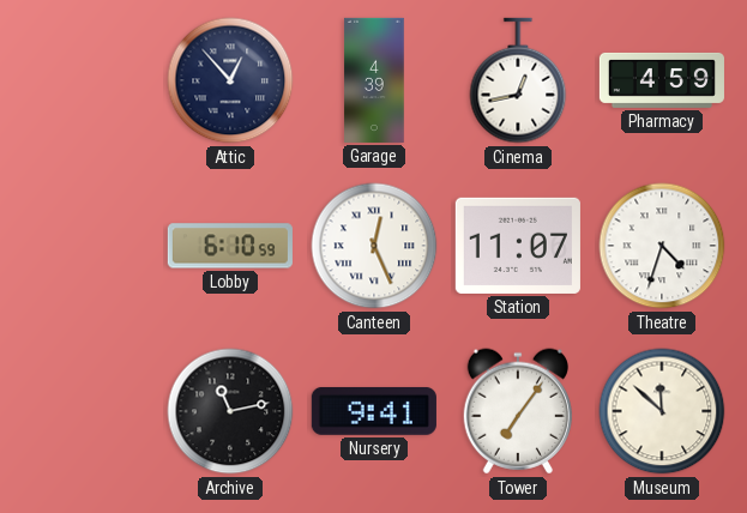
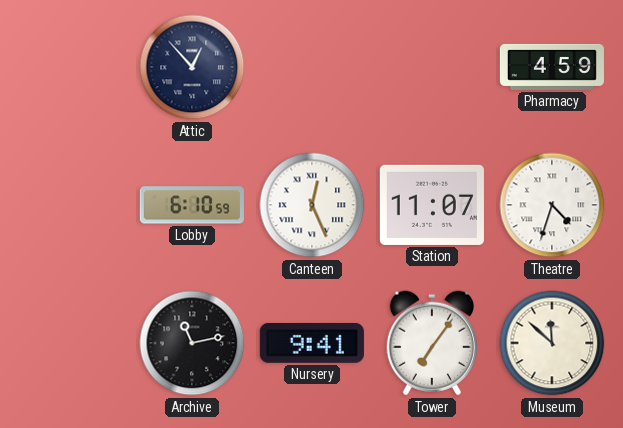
Garage: 4:39 -> none
Cinema: 12:43 -> none
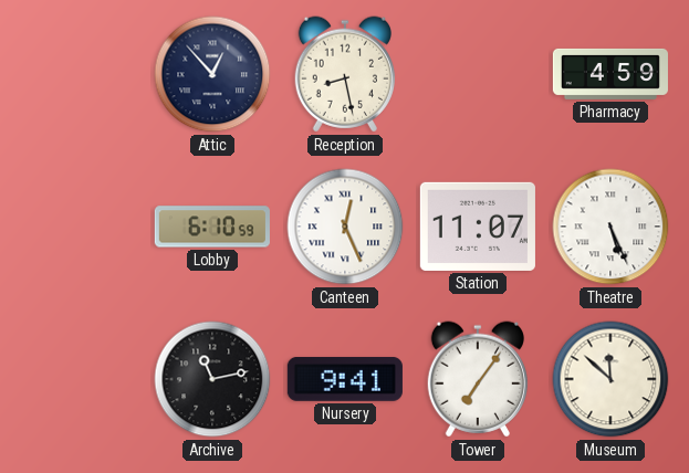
Reception: none -> 8:28
Theatre: 4:33 -> 5:26
